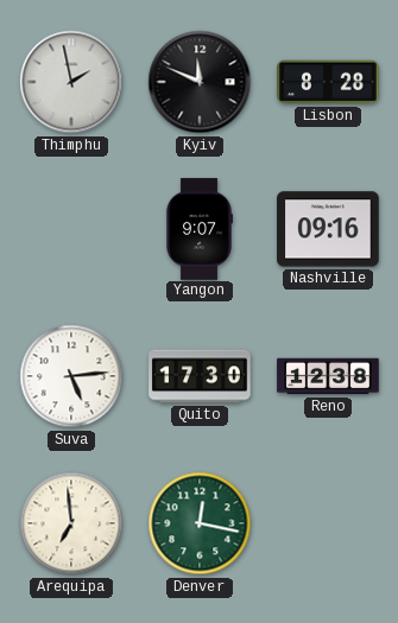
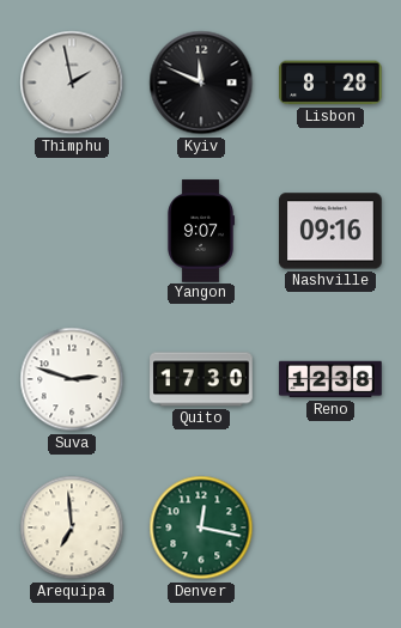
Suva: 5:14 -> 2:48
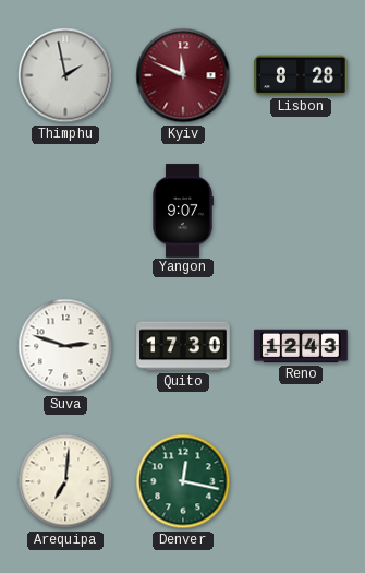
Kyiv dial: black -> burgundy
Nashville: 09:16 -> none
Reno: 12:38 -> 12:43
Arequipa: 6:59 -> 7:01
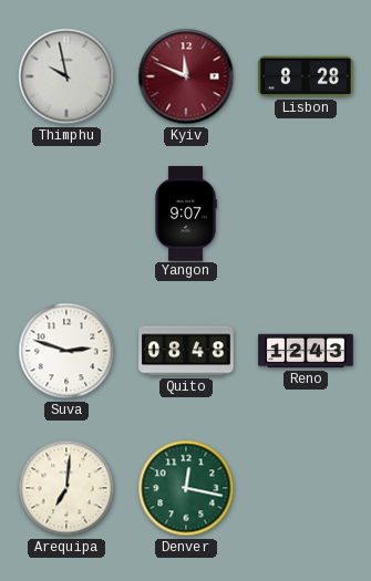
Thimphu: 1:58 -> 9:58
Quito: 17:30 -> 08:48
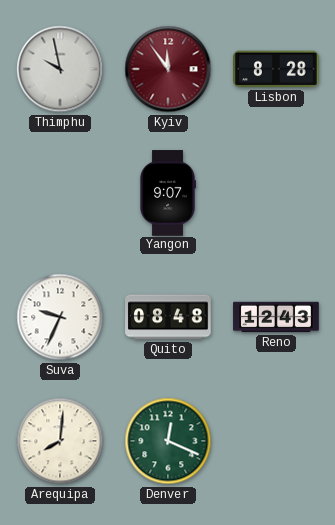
Kyiv: 11:49 -> 11:54
Suva: 2:48 -> 9:34
Arequipa: 7:01 -> 8:01
Denver: 12:17 -> 12:19
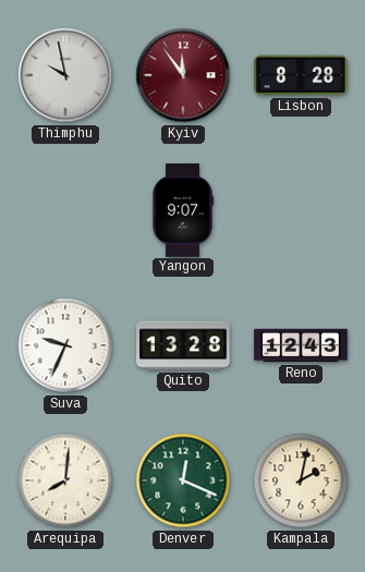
Quito: 08:48 -> 13:28
Kampala: none -> 2:02
